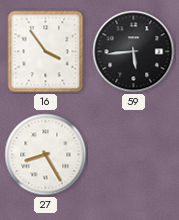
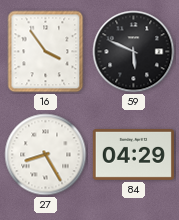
59: 5:44 -> 5:49
84: none -> 04:29
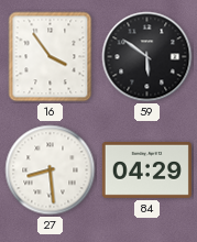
59: 5:49 -> 5:51
27: 8:25 -> 8:29
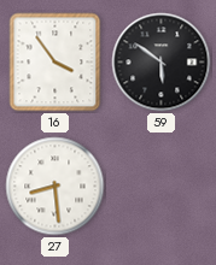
84: 04:29 -> none
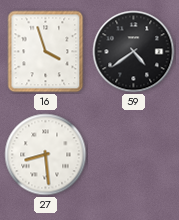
16: 3:54 -> 3:57
59: 5:51 -> 4:39
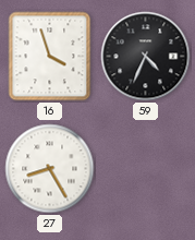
59: 4:39 -> 4:34
27: 8:29 -> 8:25
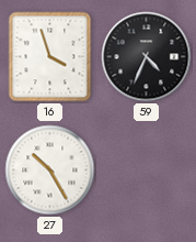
27: 8:25 -> 10:25
